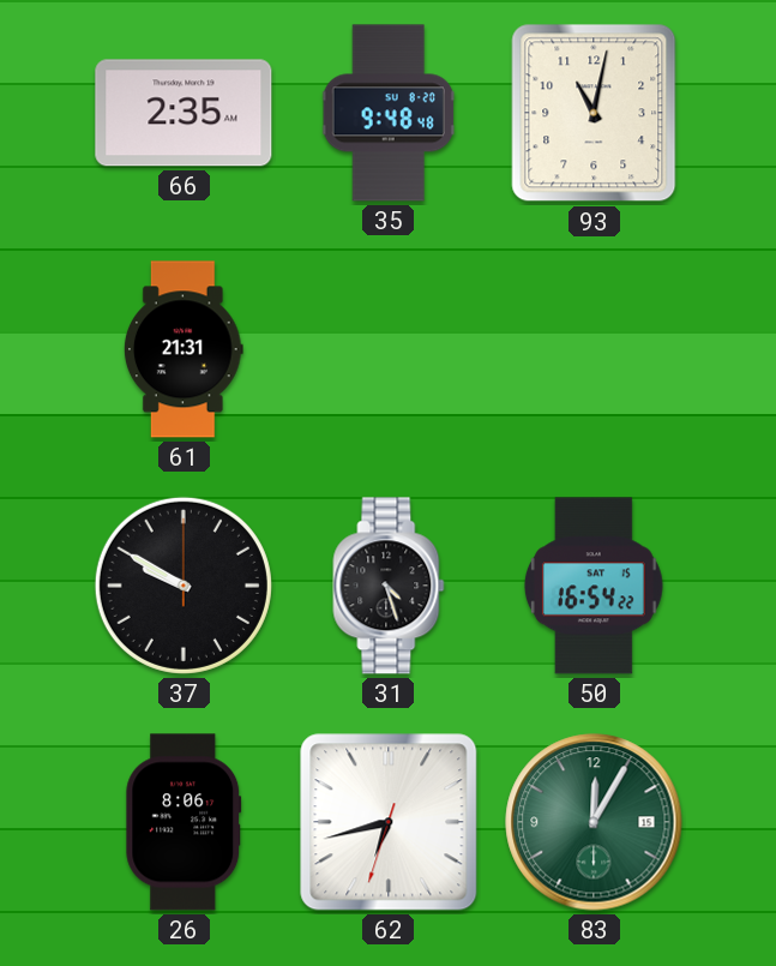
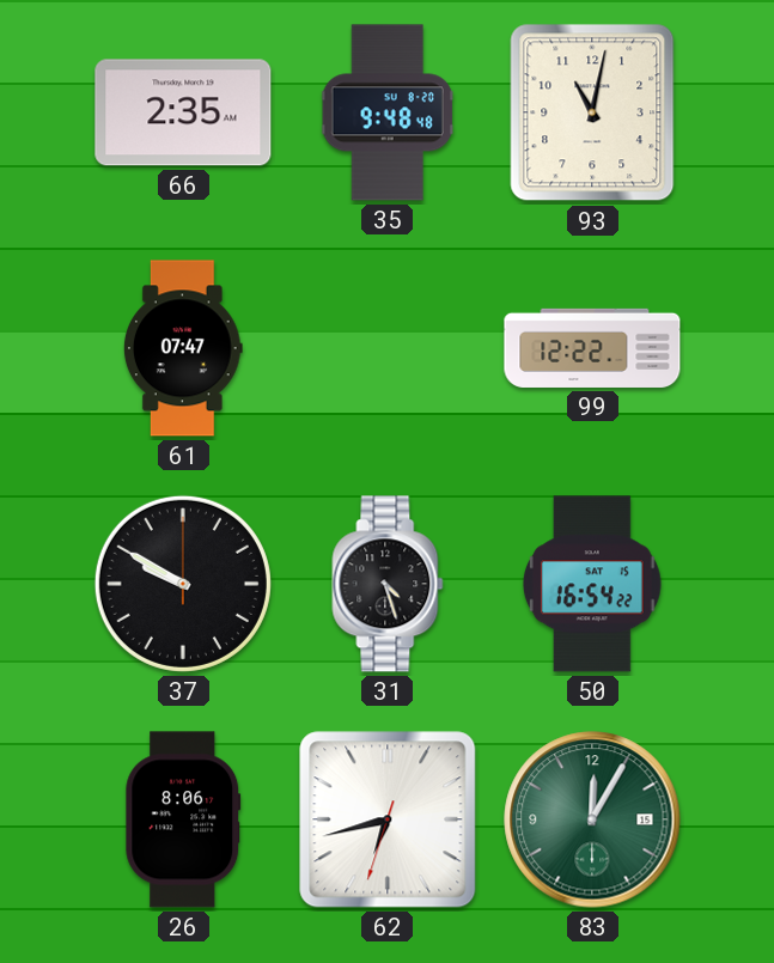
61: 21:31 -> 07:47
99: none -> 12:22
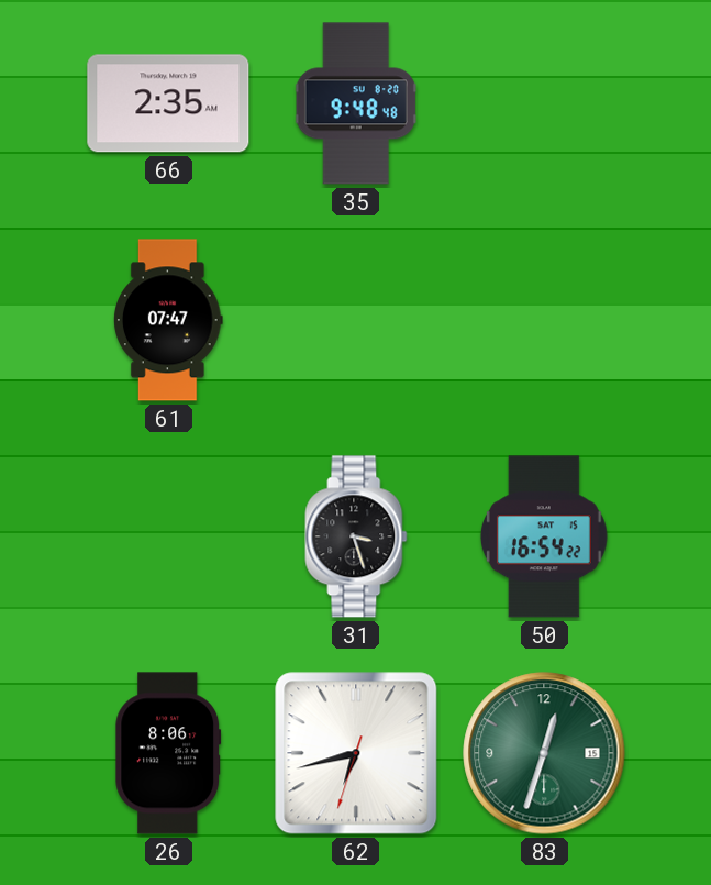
93: 11:02 -> none
99: 12:22 -> none
37: 9:50 -> none
31: 4:27 -> 3:27
83: 12:05 -> 12:33
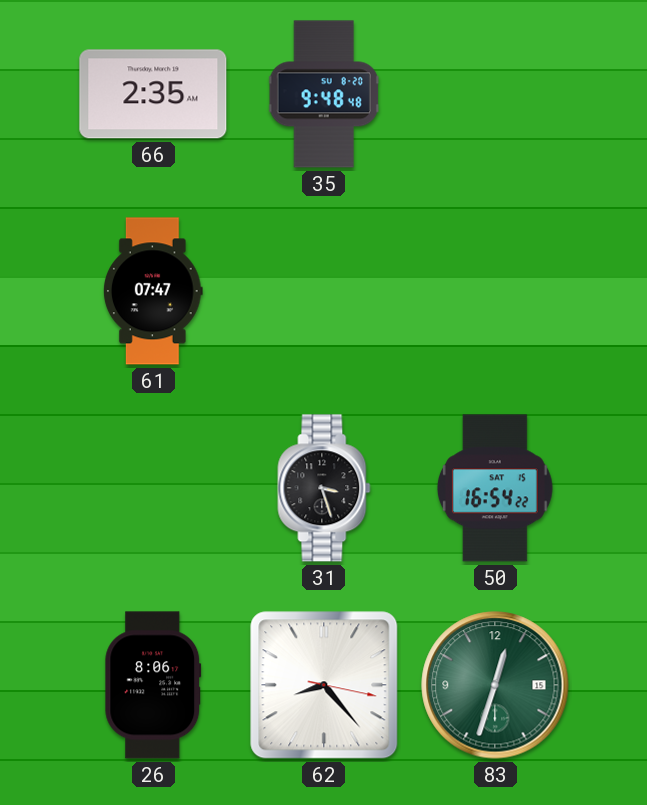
62: 6:42 -> 8:23
